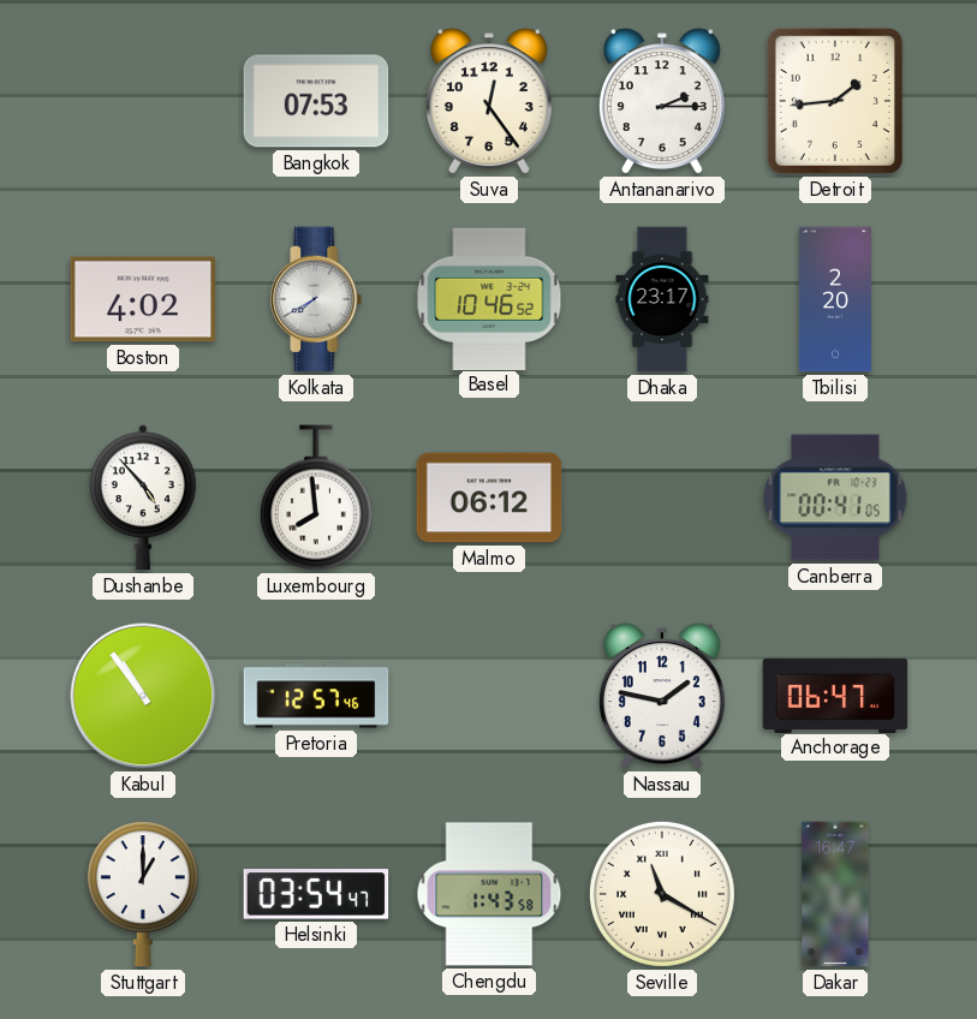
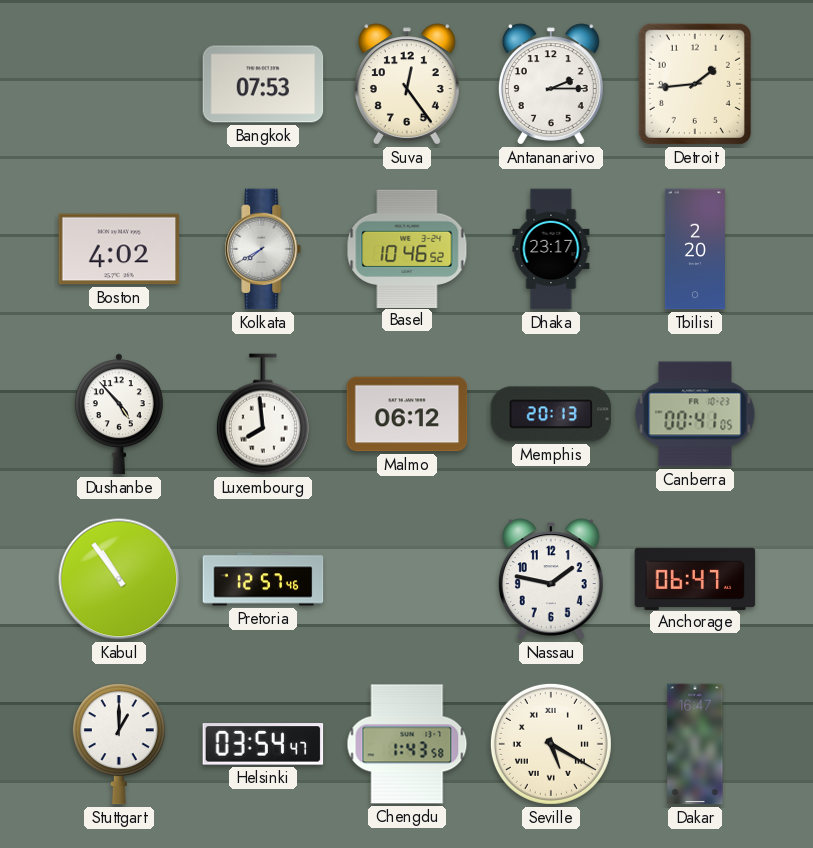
Memphis: none -> 20:13
Seville: 11:20 -> 5:20
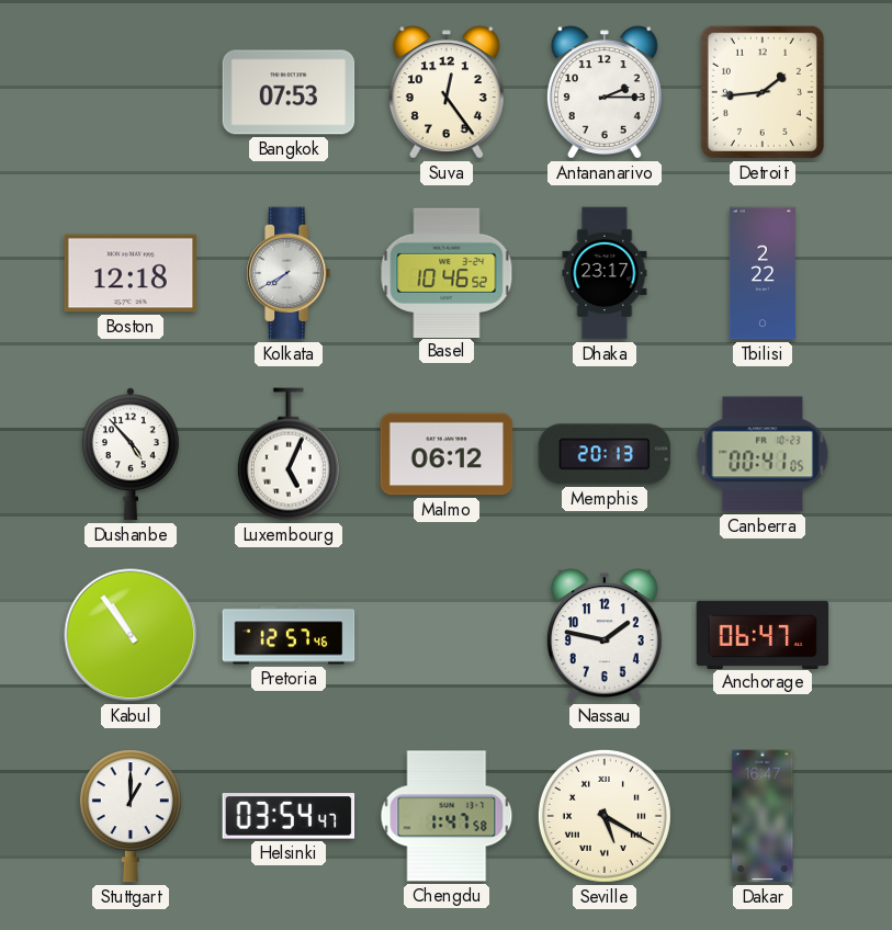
Boston: 4:02 -> 12:18
Tbilisi: 2:20 -> 2:22
Luxembourg: 7:59 -> 5:04
Chengdu: 1:43 -> 1:47
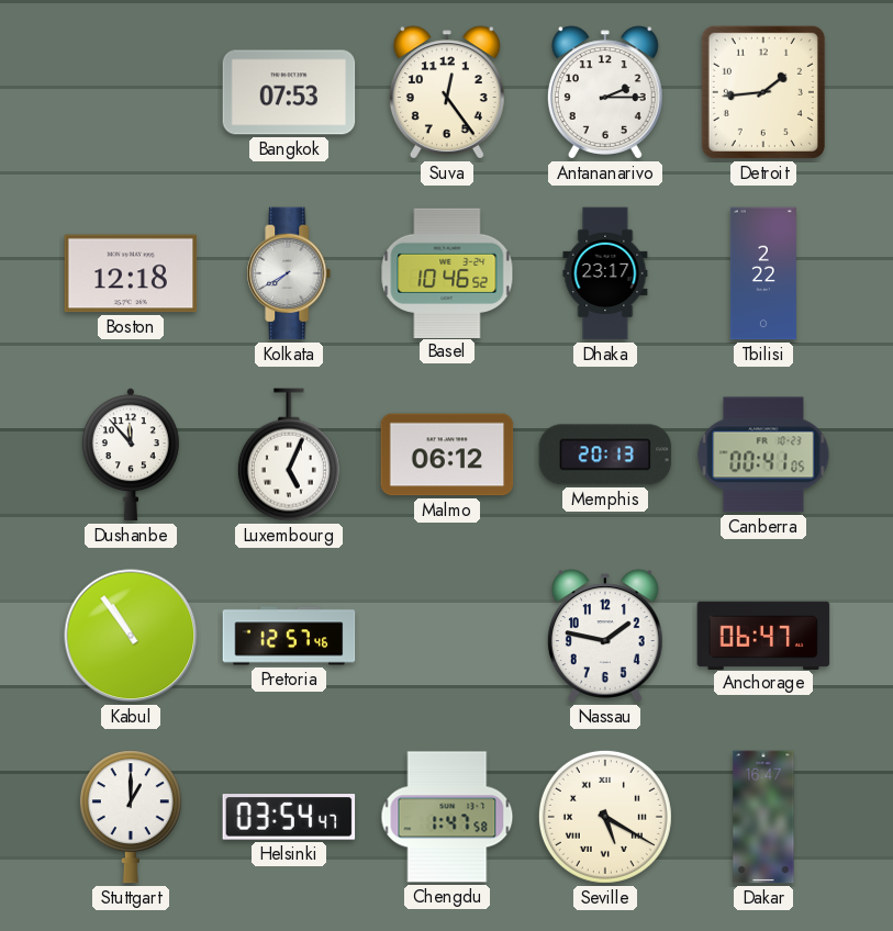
Dushanbe: 4:53 -> 11:53
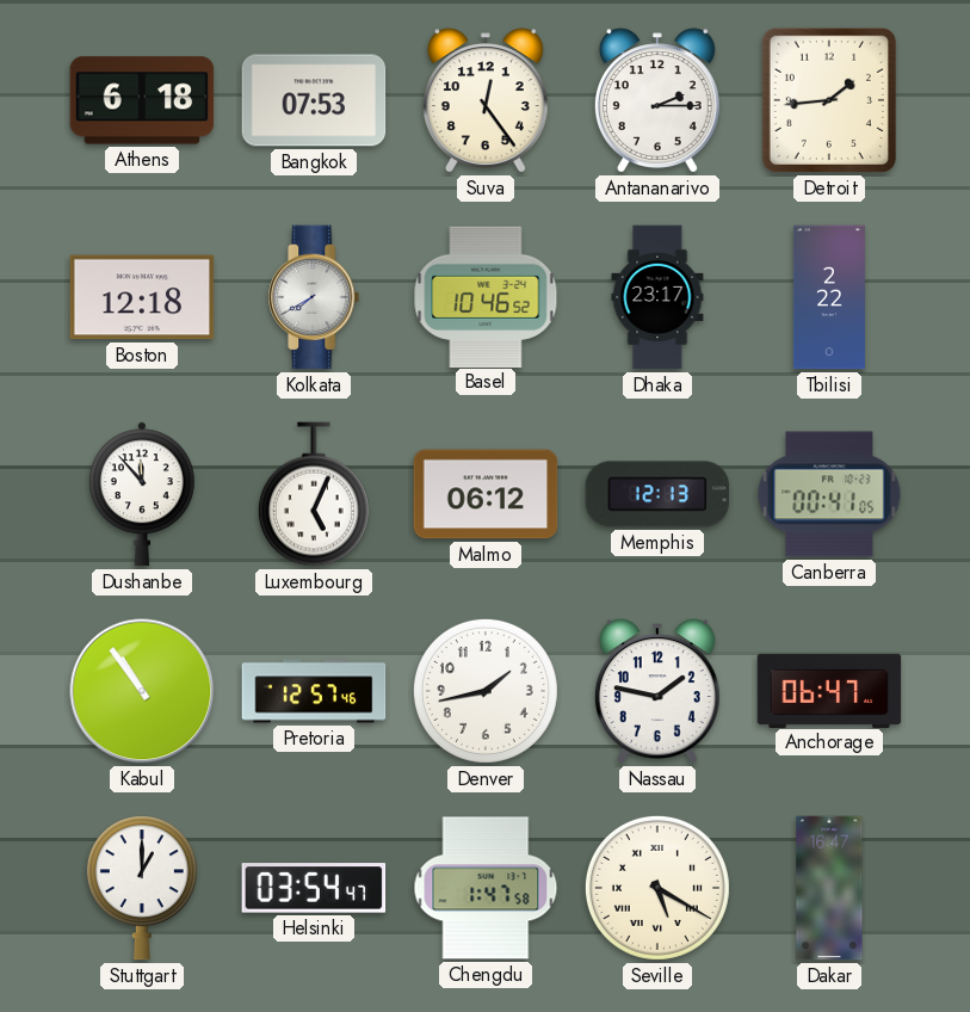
Athens: none -> 6:18
Memphis: 20:13 -> 12:13
Denver: none -> 1:43
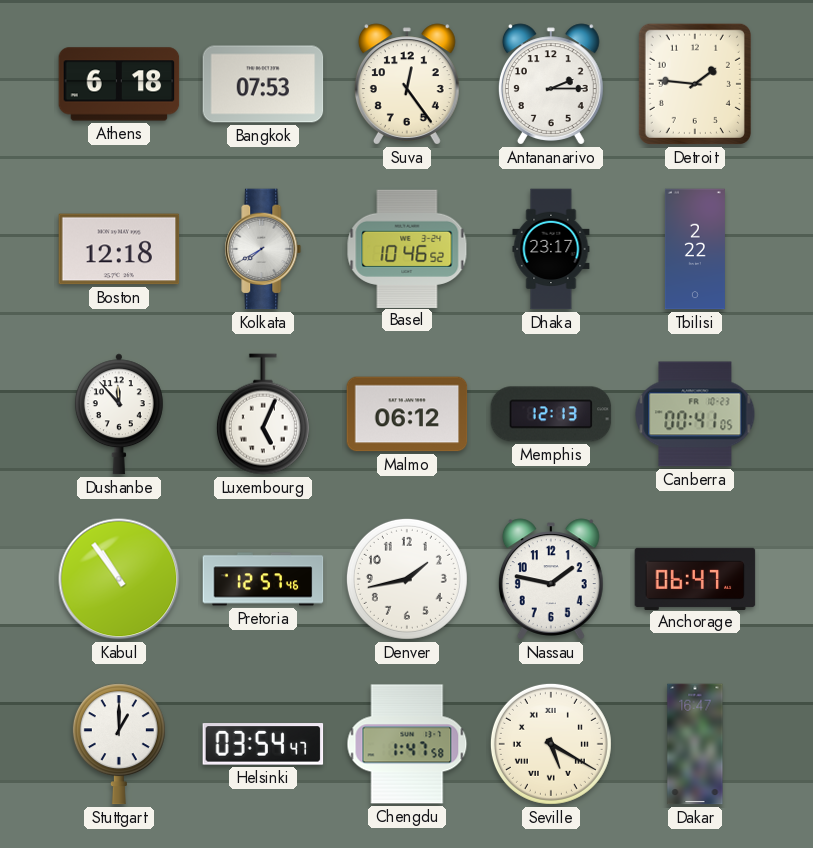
Detroit: 1:44 -> 1:46
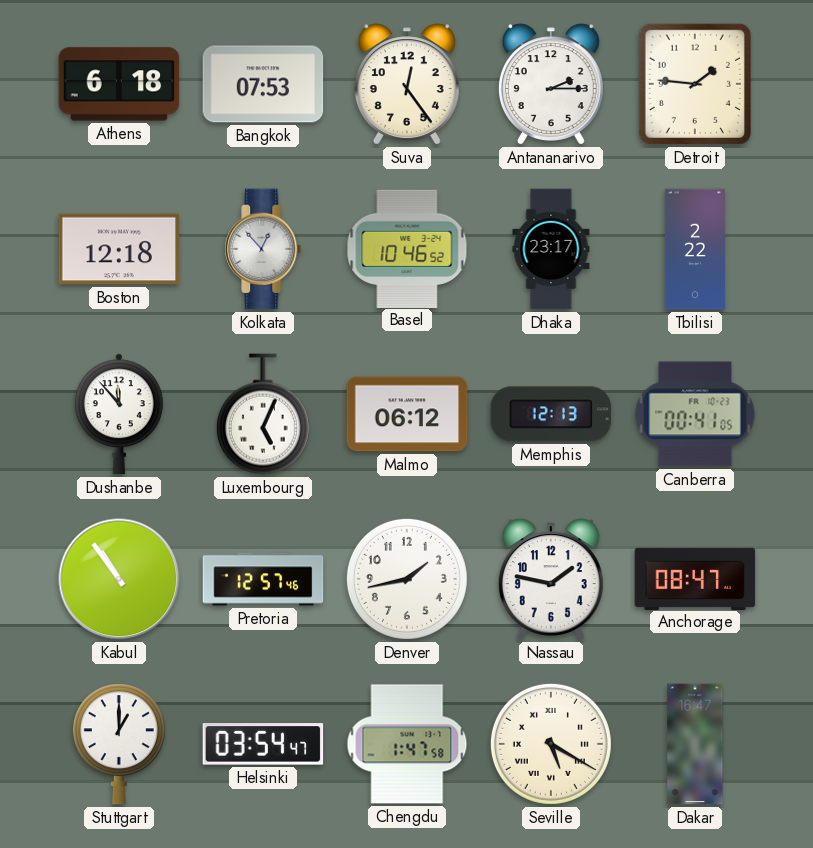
Kolkata: 7:40 -> 12:53
Anchorage: 06:47 -> 08:47
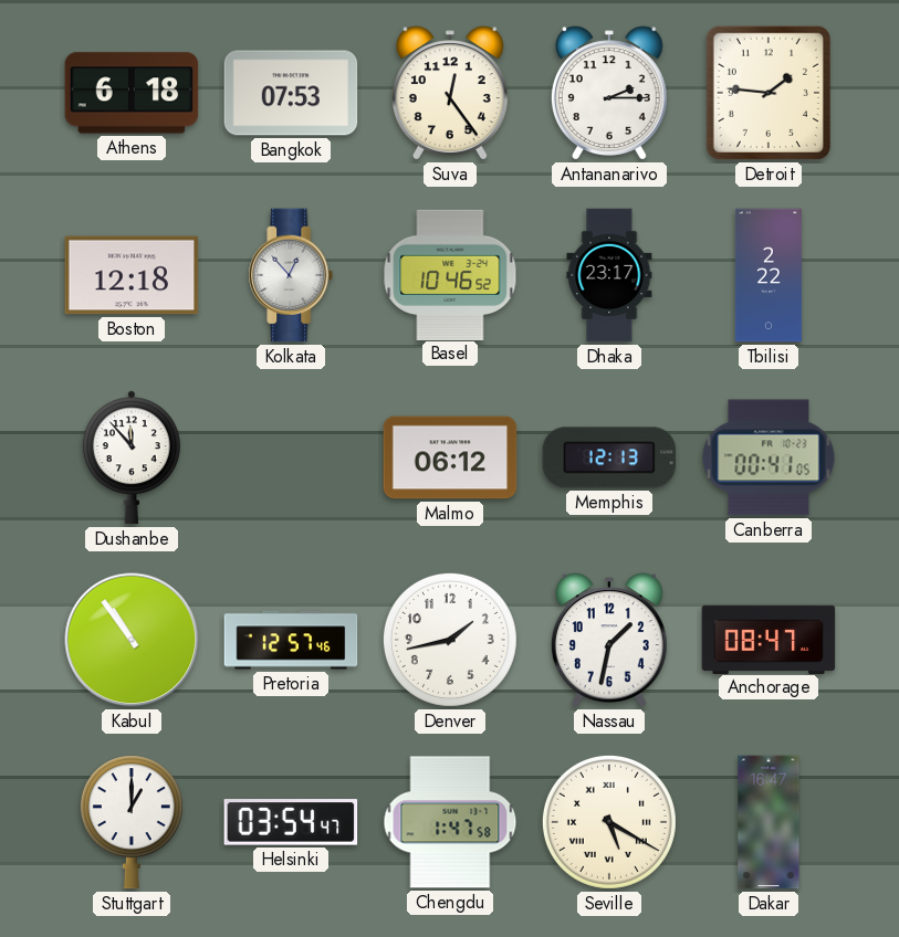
Luxembourg: 5:04 -> none
Nassau: 1:47 -> 1:32
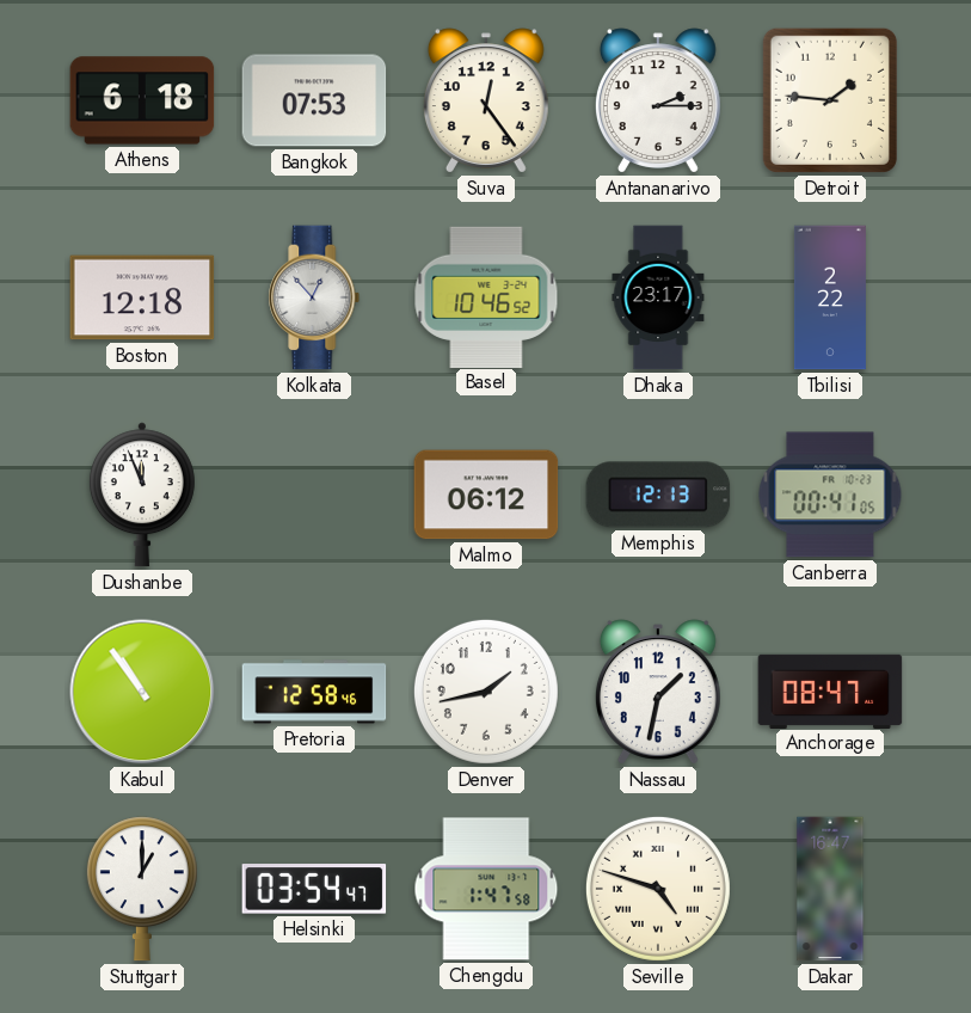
Dushanbe: 11:53 -> 11:56
Pretoria: 12:57 -> 12:58
Seville: 5:20 -> 4:48
